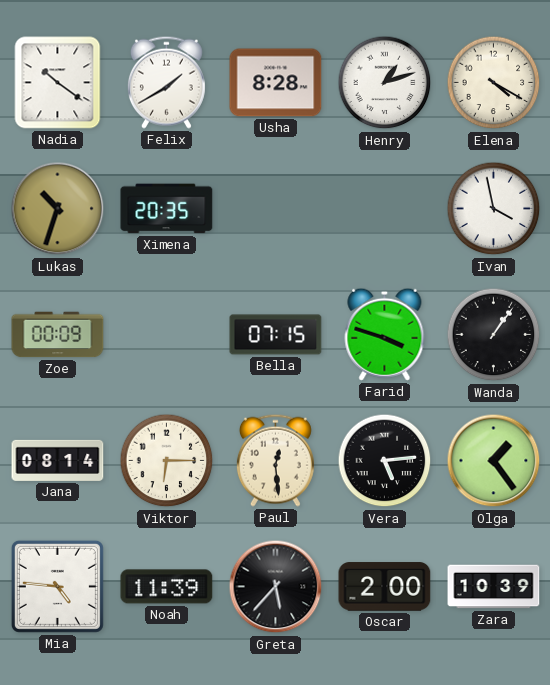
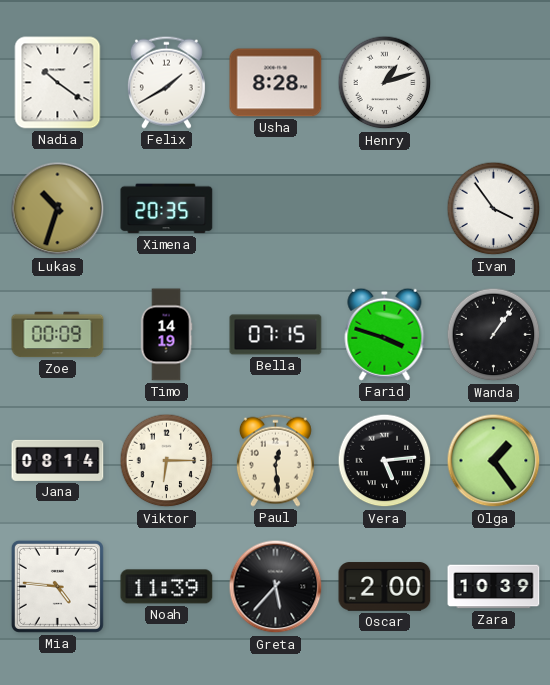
Elena: 4:20 -> none
Ivan: 3:58 -> 3:54
Timo: none -> 14:19
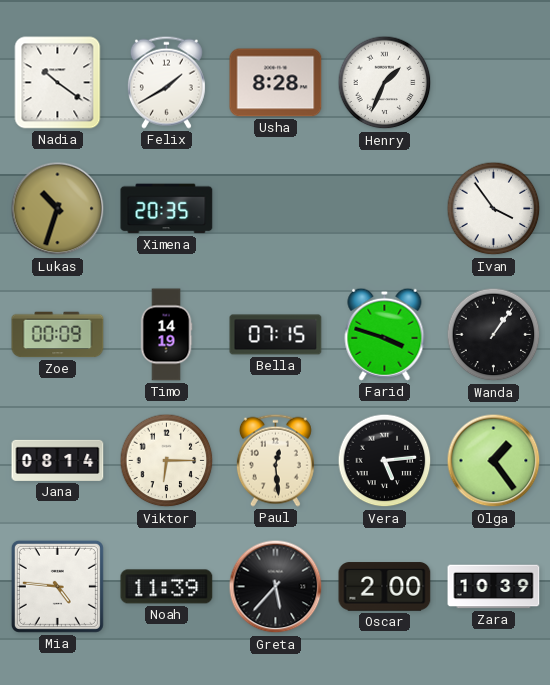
Henry: 1:12 -> 1:34
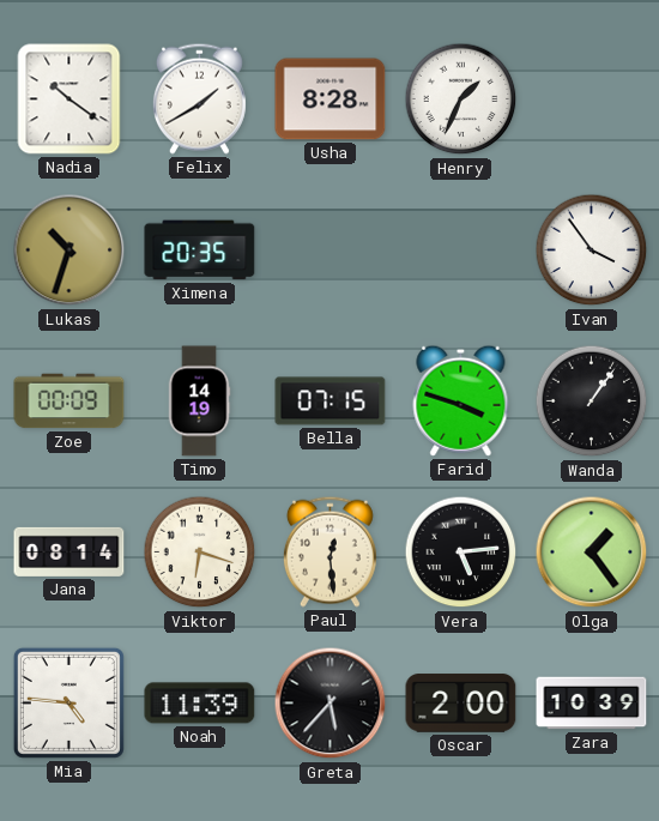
Viktor: 6:15 -> 6:18
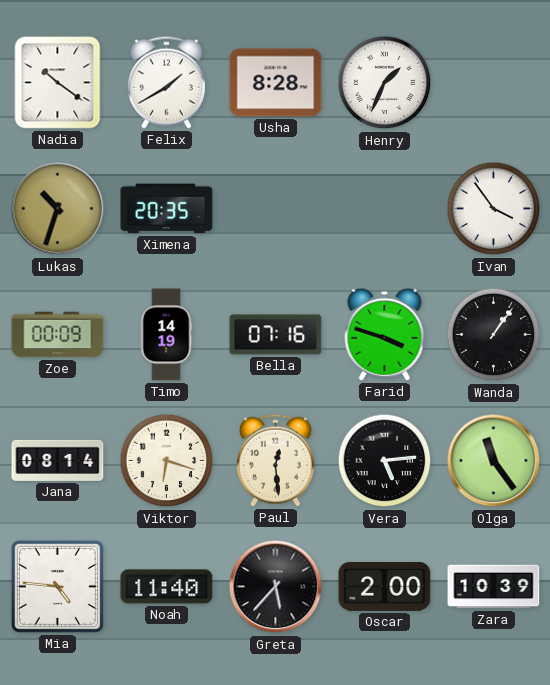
Bella: 07:15 -> 07:16
Olga: 1:24 -> 11:24
Noah: 11:39 -> 11:40
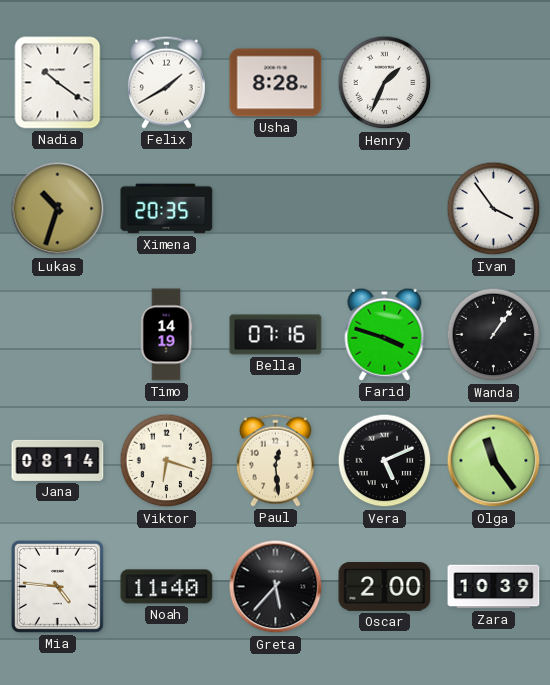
Zoe: 00:09 -> none
Vera: 5:14 -> 5:11
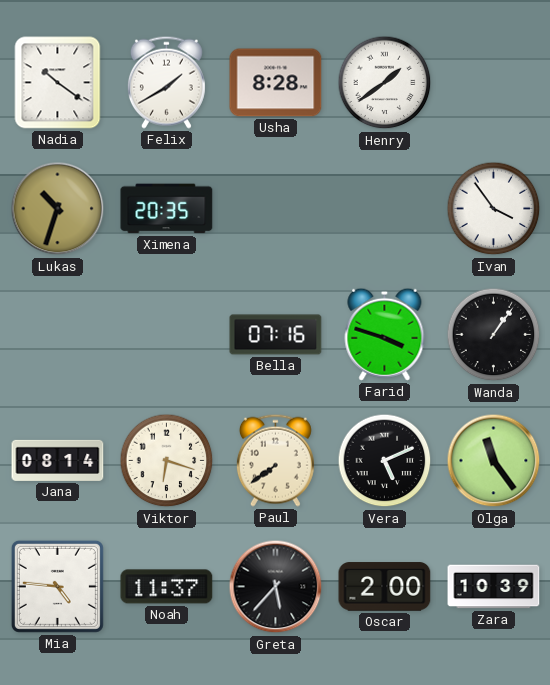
Henry: 1:34 -> 1:39
Timo: 14:19 -> none
Paul: 12:29 -> 7:39
Noah: 11:40 -> 11:37
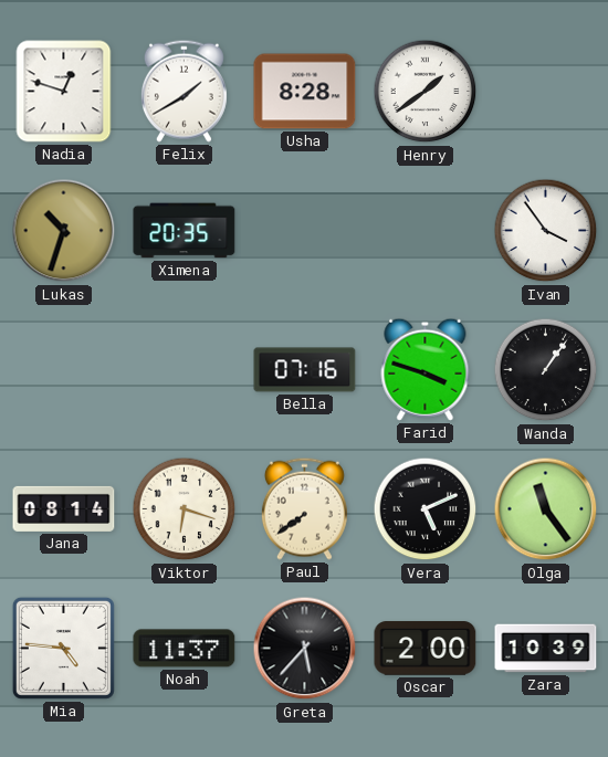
Nadia: 10:21 -> 12:48
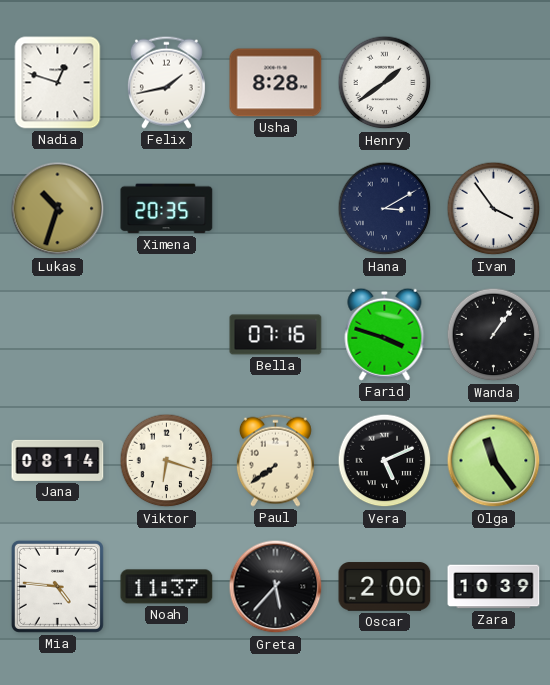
Felix: 1:40 -> 1:43
Hana: none -> 3:10
